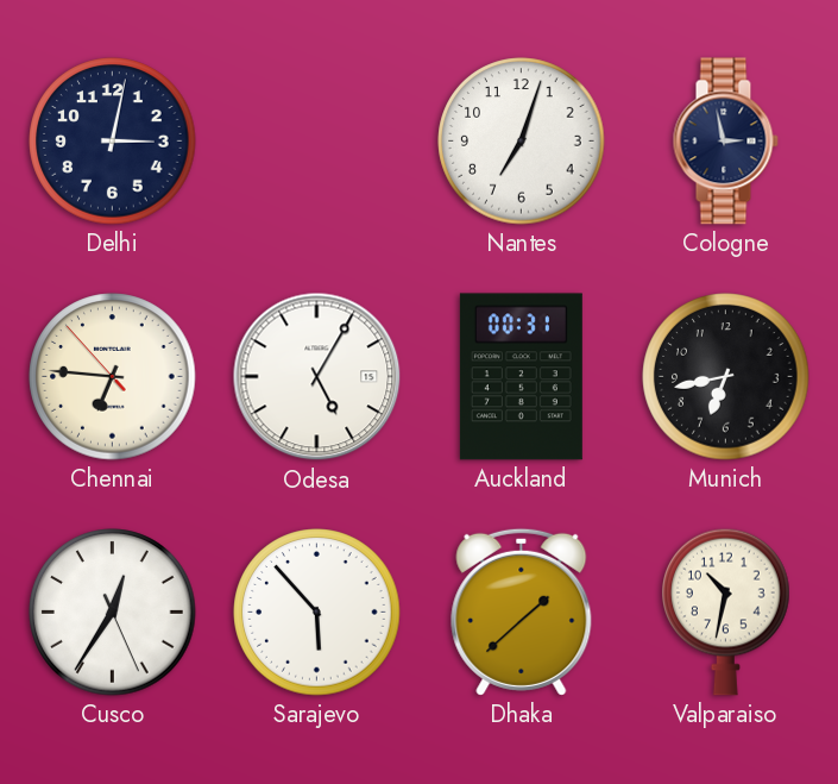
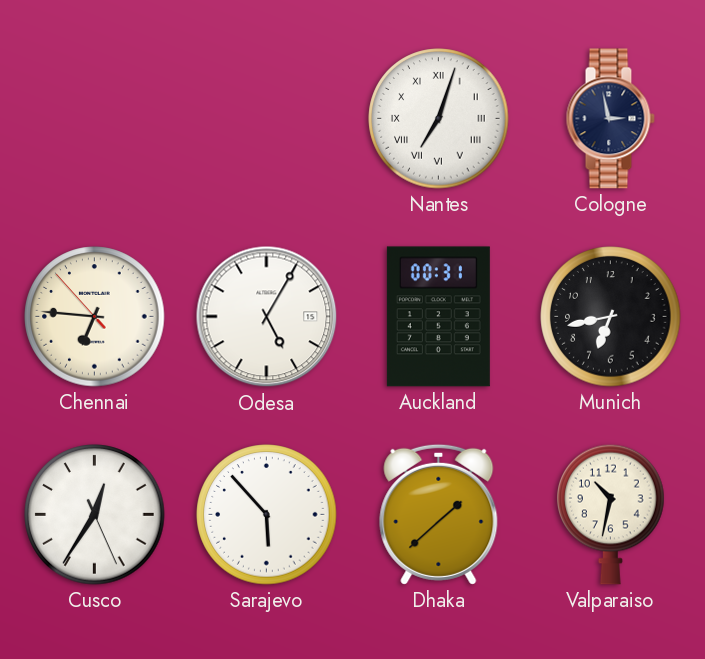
Delhi: 3:02 -> none
Nantes numerals: Arabic -> Roman
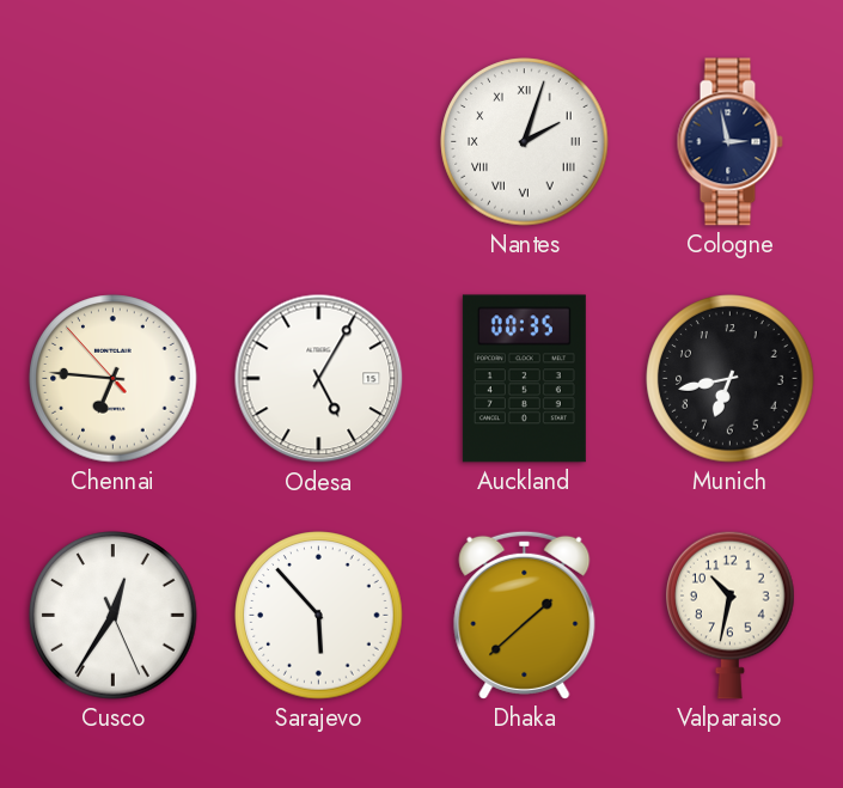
Nantes: 7:03 -> 2:03
Auckland: 00:31 -> 00:35
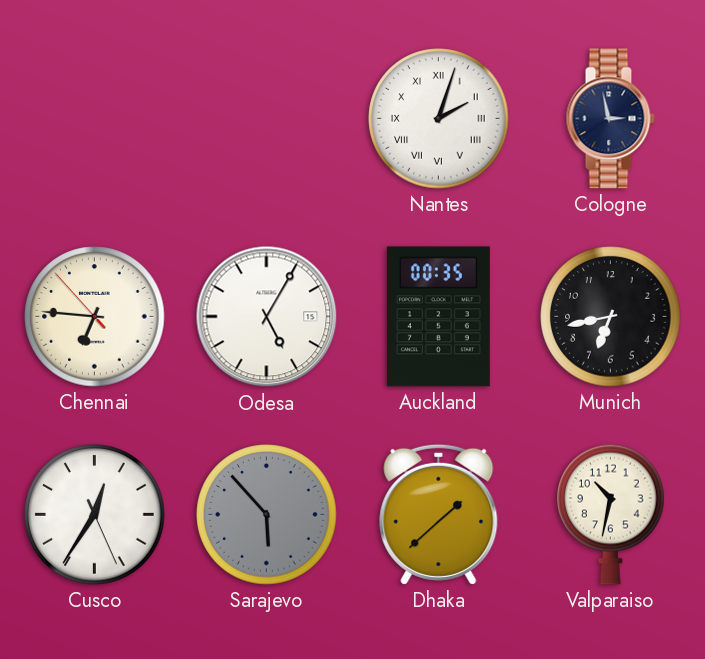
Sarajevo dial: white -> grey
